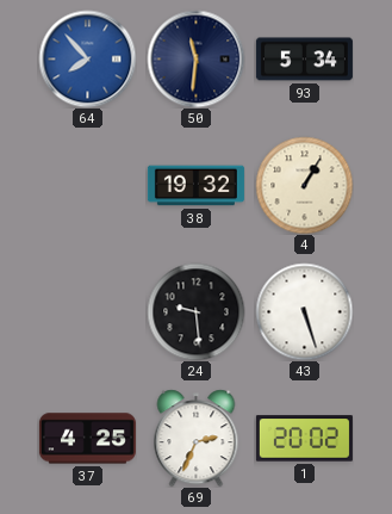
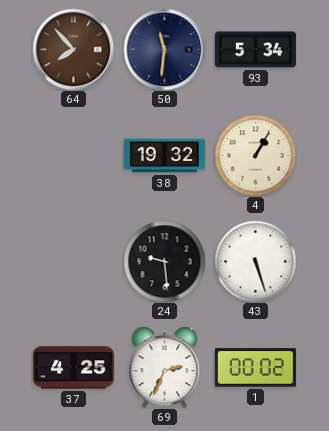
64 dial: blue -> brown
1: 20:02 -> 00:02
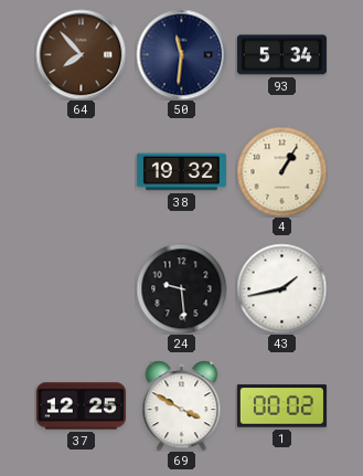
43: 5:27 -> 1:43
37: 4:25 -> 12:25
69: 2:34 -> 3:50
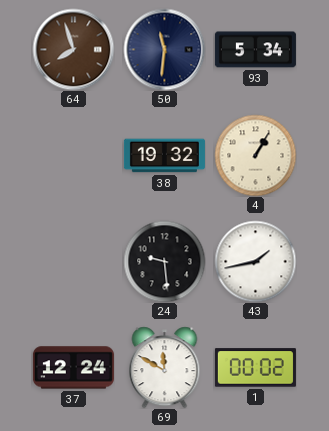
64: 7:53 -> 7:57
37: 12:25 -> 12:24
69: 3:50 -> 11:50
